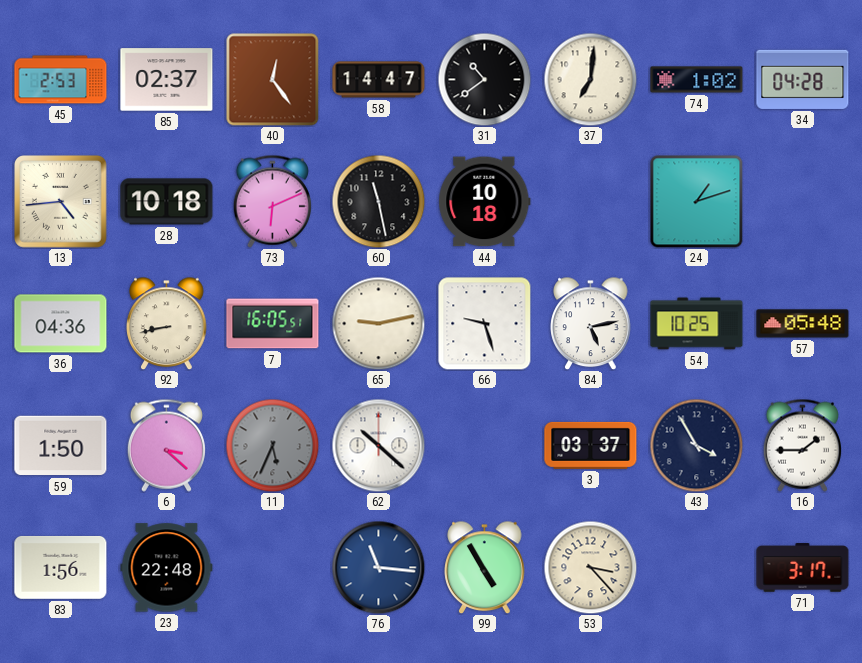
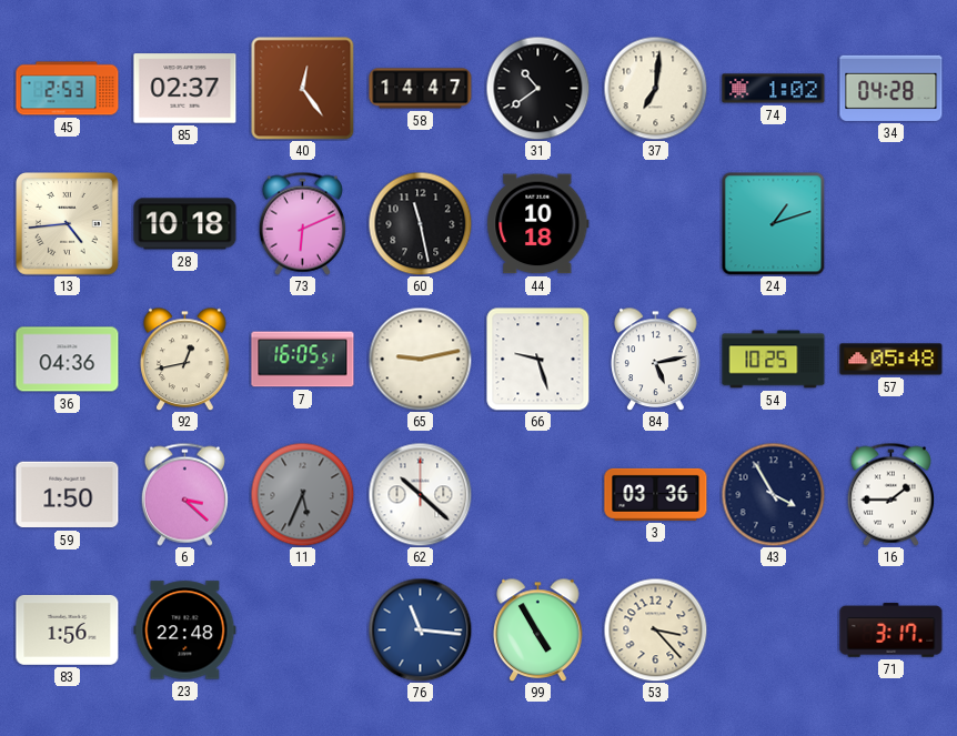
92: 8:43 -> 12:43
3: 03:37 -> 03:36
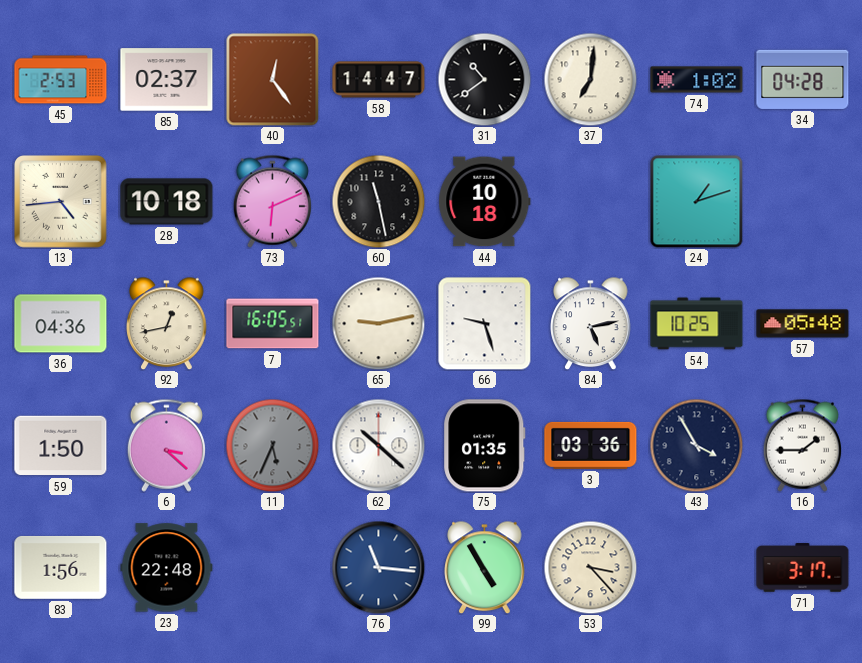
75: none -> 01:35
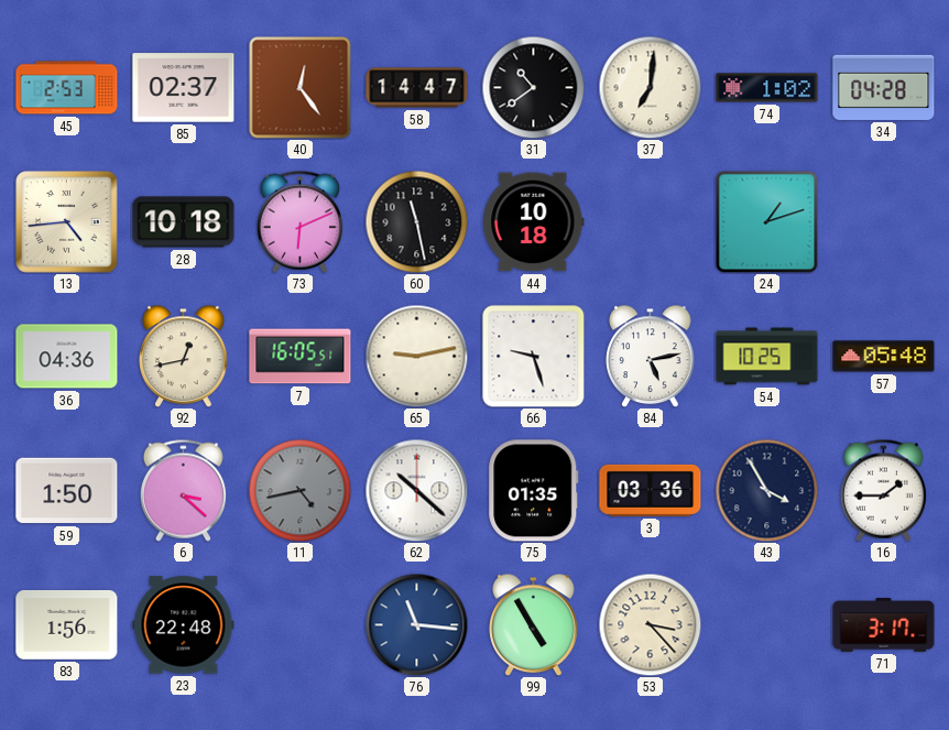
11: 5:34 -> 4:43
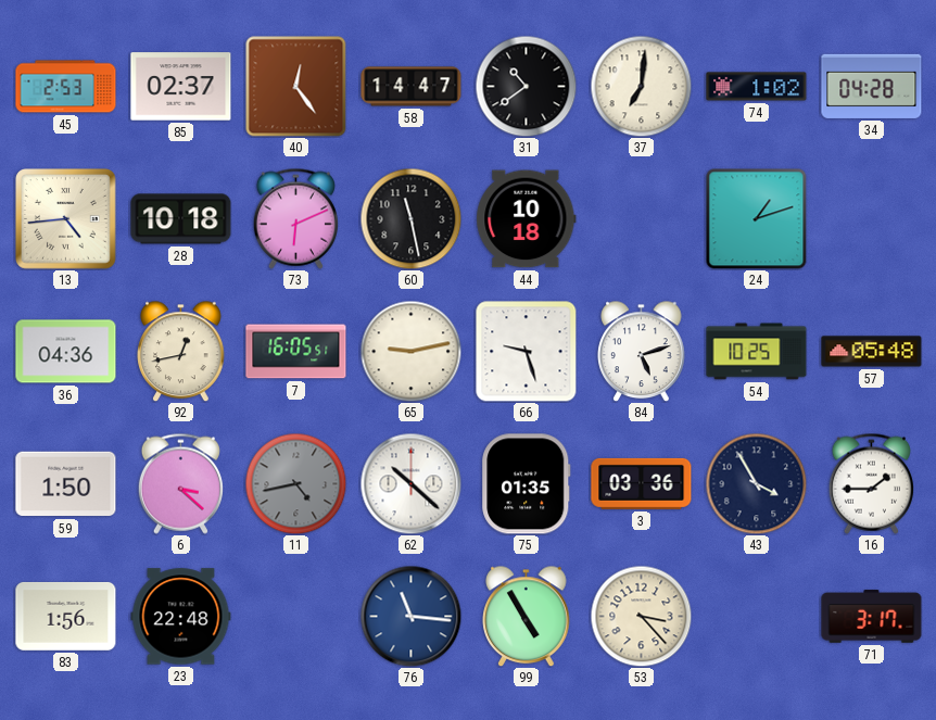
84: 5:13 -> 5:12
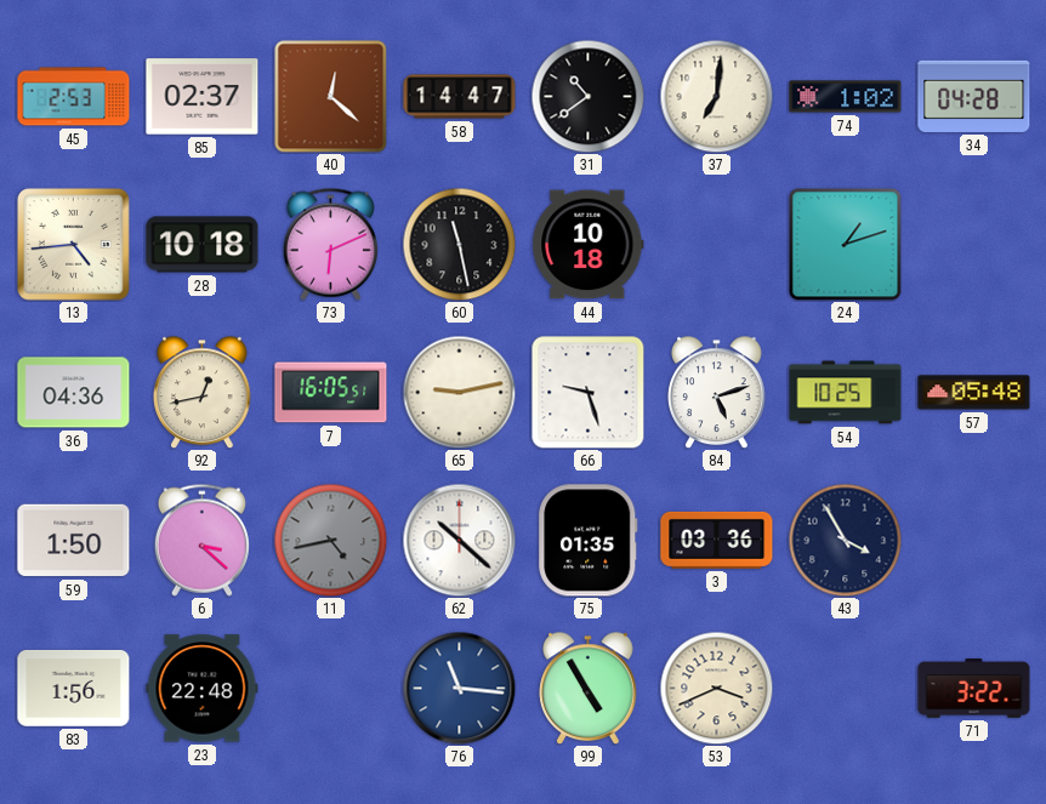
40: 12:24 -> 12:22
16: 1:45 -> none
53: 3:23 -> 3:41
71: 3:17 -> 3:22
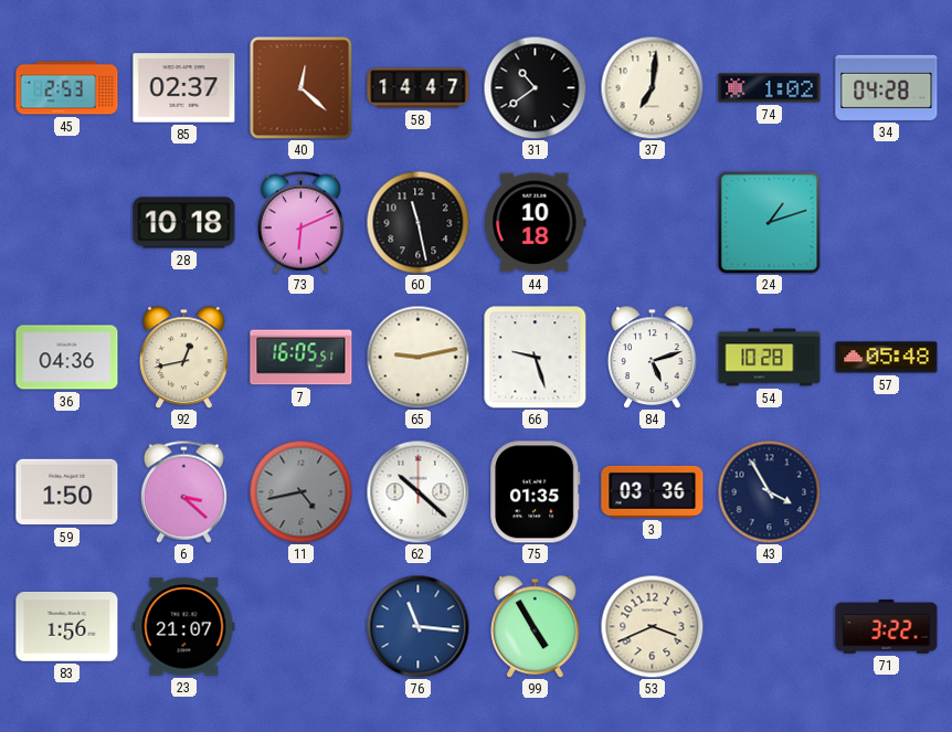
13: 4:44 -> none
54: 10:25 -> 10:28
23: 22:48 -> 21:07
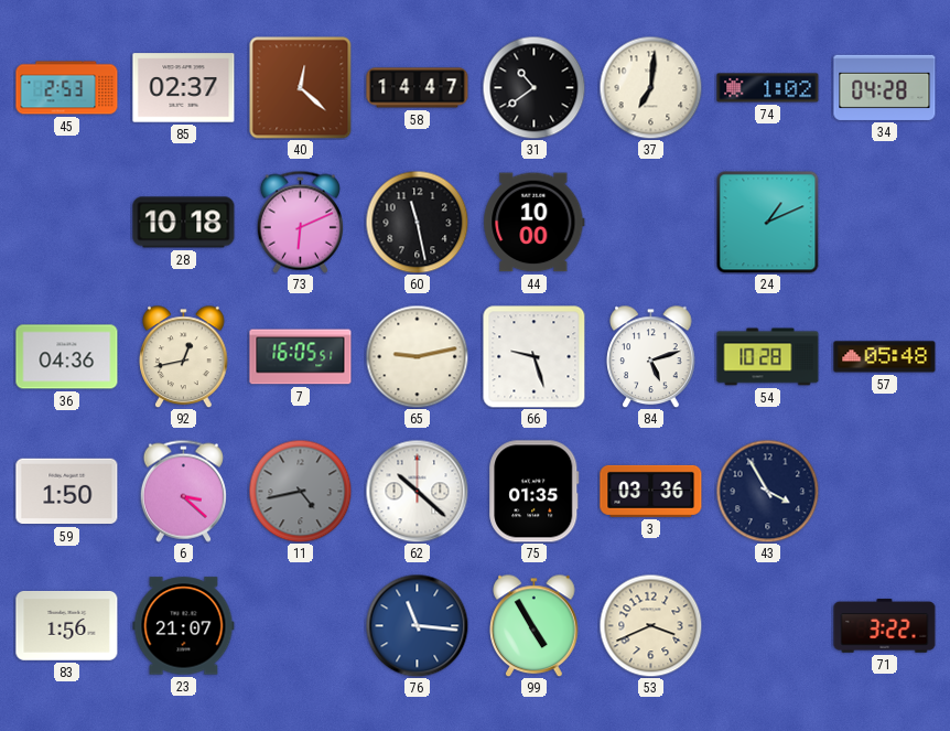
44: 10:18 -> 10:00
24: 1:12 -> 1:11
